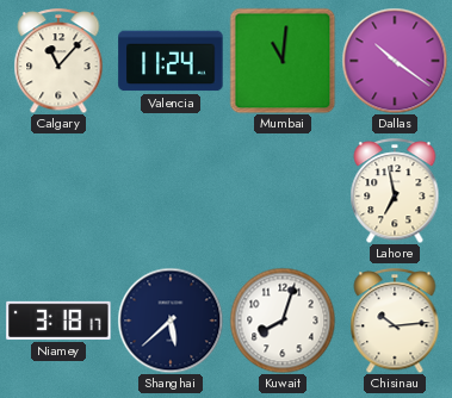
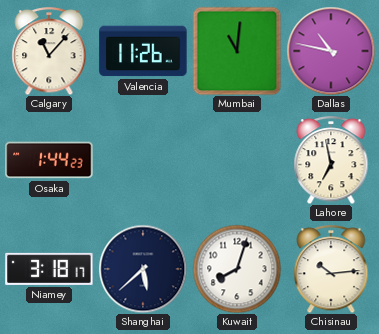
Valencia: 11:24 -> 11:26
Dallas: 10:21 -> 10:47
Osaka: none -> 1:44
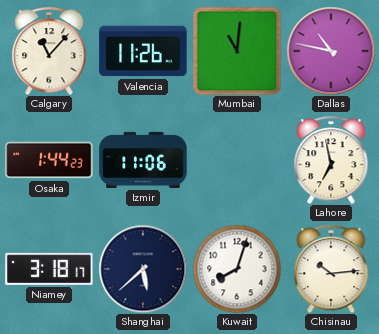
Izmir: none -> 11:06
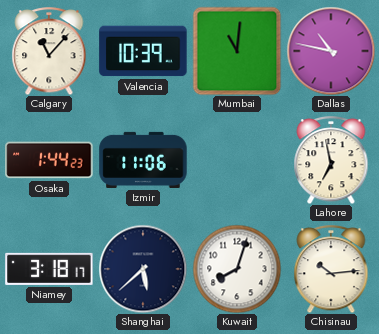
Valencia: 11:26 -> 10:39
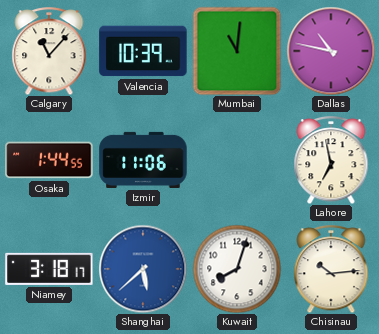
Osaka: 1:44:23 -> 1:44:55
Shanghai dial: navy -> blue
